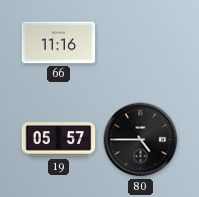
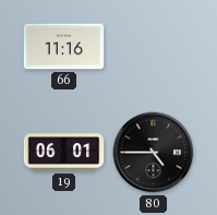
19: 05:57 -> 06:01
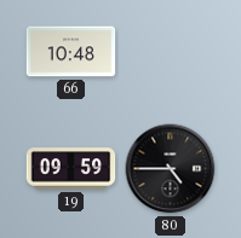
66: 11:16 -> 10:48
19: 06:01 -> 09:59
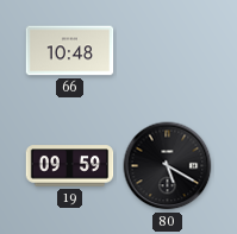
80: 4:45 -> 5:20
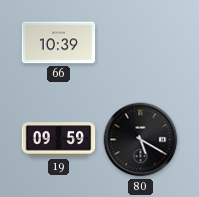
66: 10:48 -> 10:39
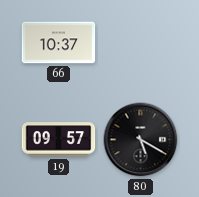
66: 10:39 -> 10:37
19: 09:59 -> 09:57
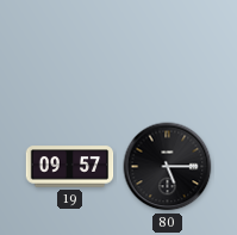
66: 10:37 -> none
80: 5:20 -> 5:15
